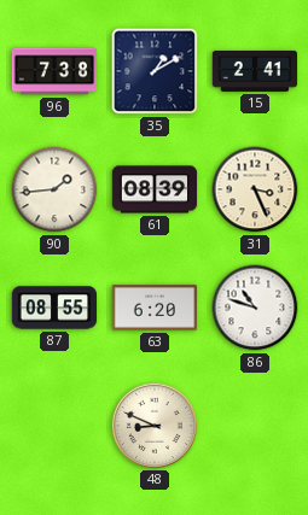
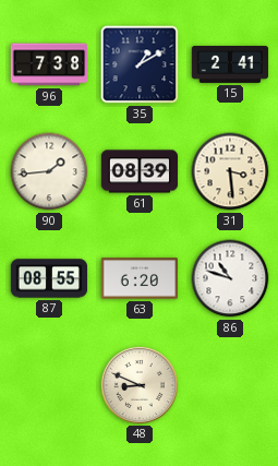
31: 3:26 -> 3:29
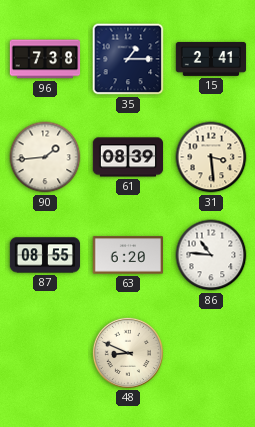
35: 1:10 -> 1:15
86: 10:48 -> 10:46
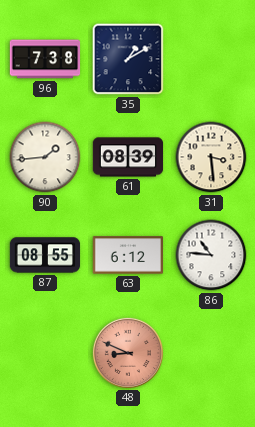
35: 1:15 -> 1:10
15: 2:41 -> none
63: 6:20 -> 6:12
48 dial: cream -> salmon
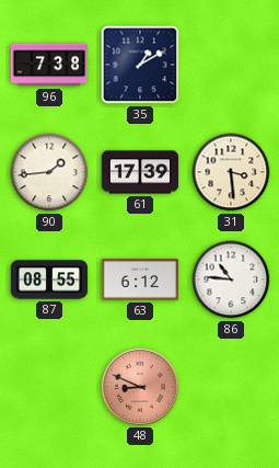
61: 08:39 -> 17:39
